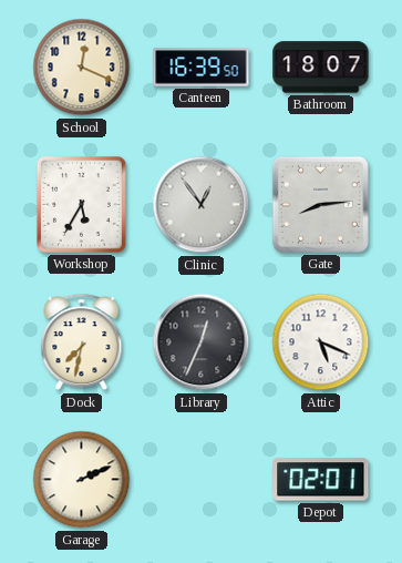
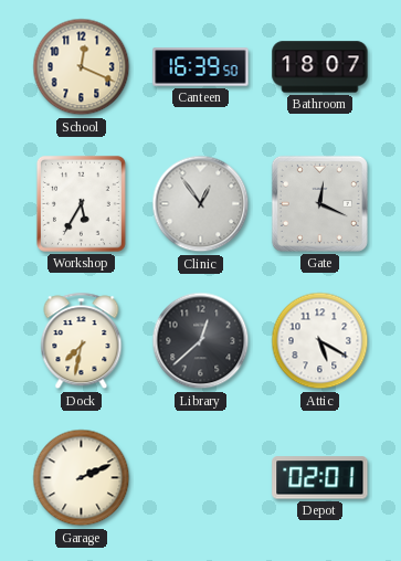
Gate: 8:14 -> 12:19
Library: 12:34 -> 12:38
Attic: 5:19 -> 5:20
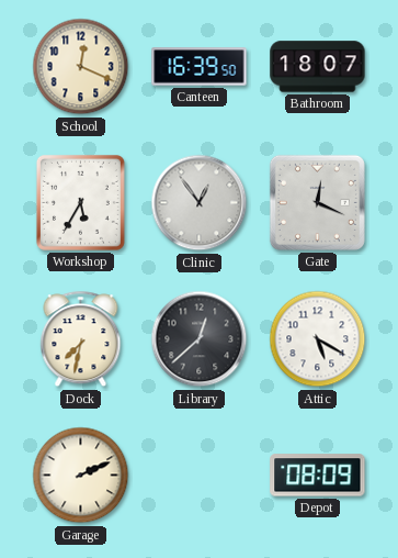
Depot: 02:01 -> 08:09
